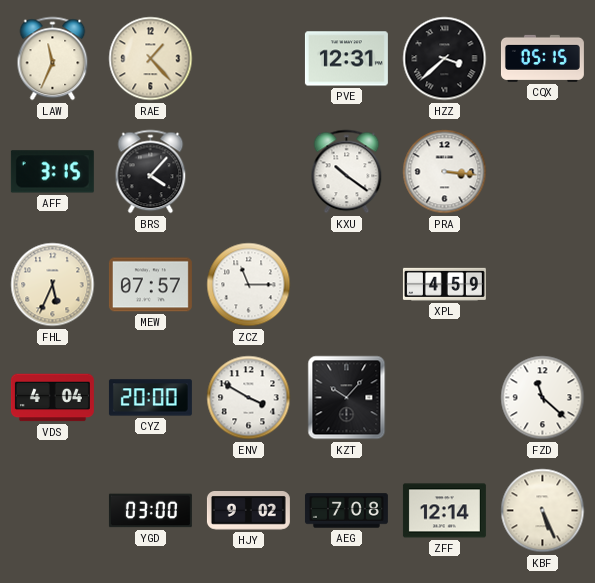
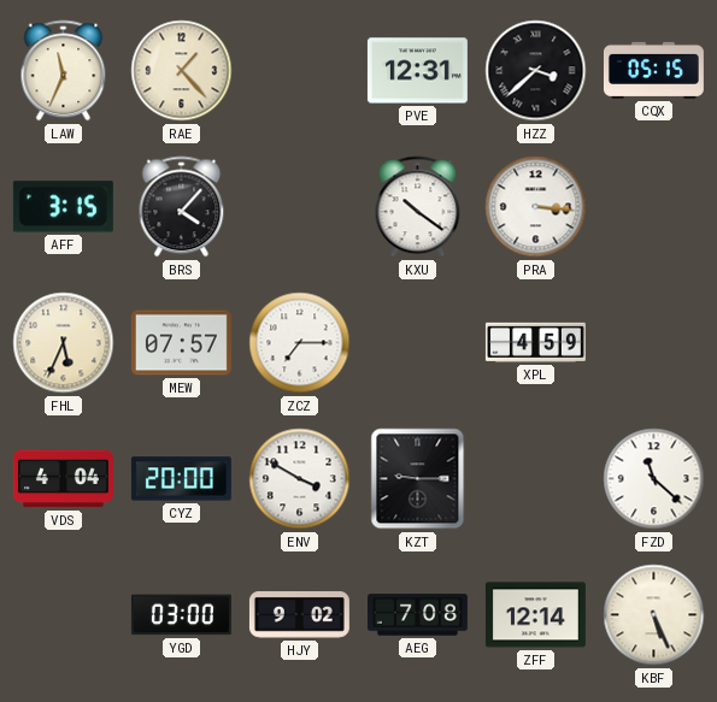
ZCZ: 11:15 -> 7:15
KZT: 10:07 -> 9:15
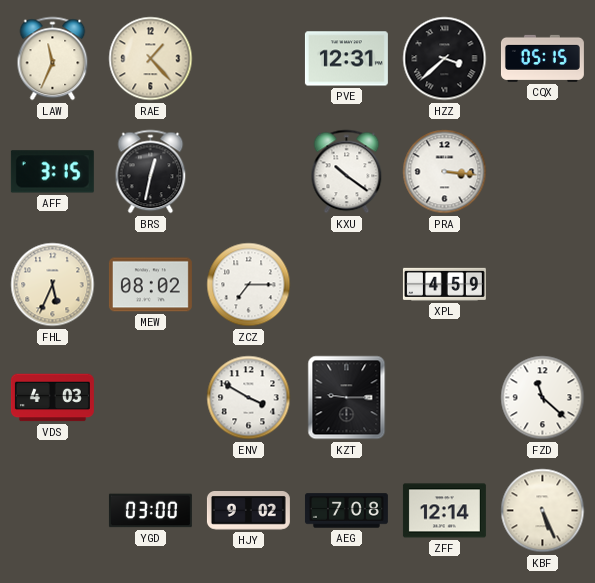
BRS: 4:07 -> 12:32
MEW: 07:57 -> 08:02
VDS: 4:04 -> 4:03
CYZ: 20:00 -> none
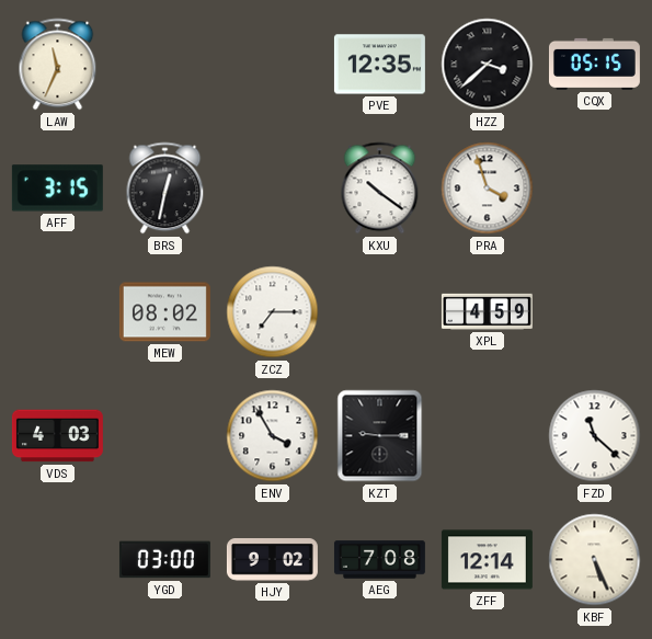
RAE: 1:23 -> none
PVE: 12:31 -> 12:35
PRA: 3:16 -> 3:57
FHL: 5:34 -> none
ENV: 3:50 -> 3:55
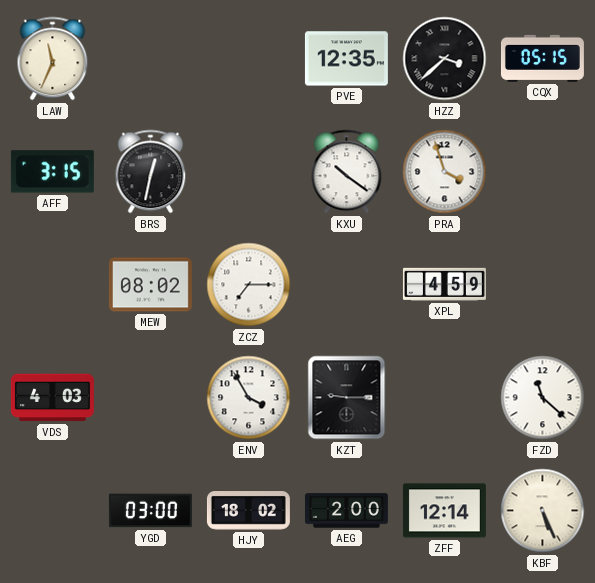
HJY: 9:02 -> 18:02
AEG: 7:08 -> 2:00
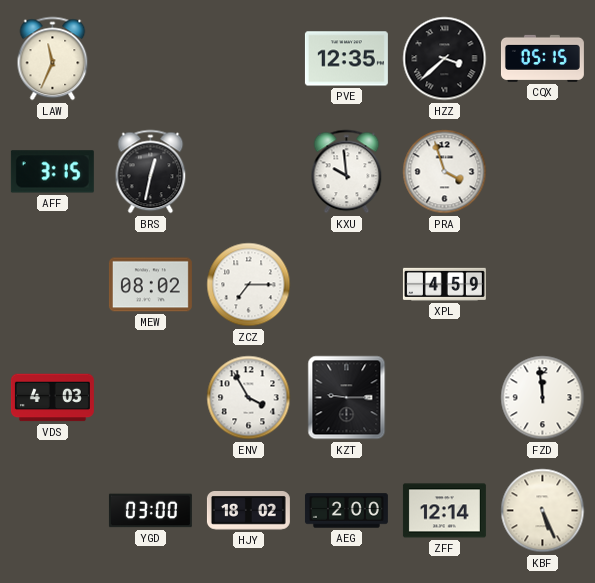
KXU: 10:21 -> 9:59
FZD: 11:22 -> 11:59
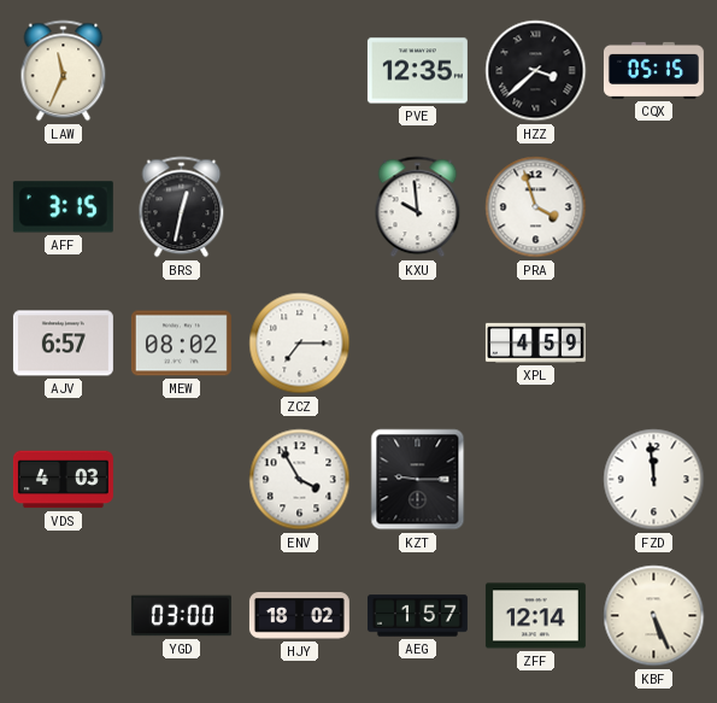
AJV: none -> 6:57
AEG: 2:00 -> 1:57
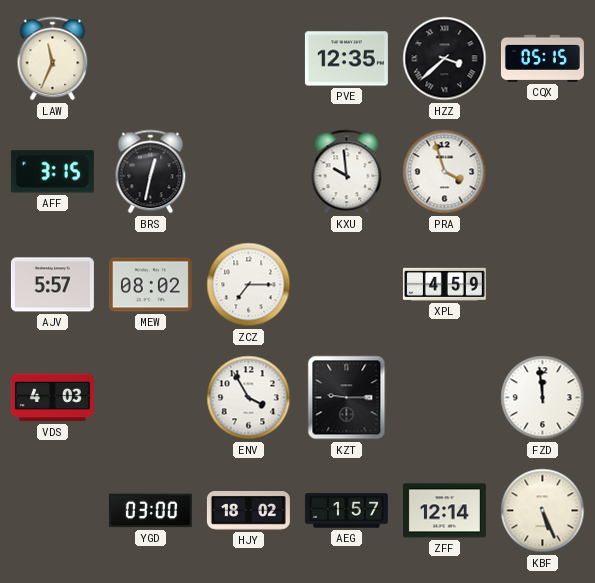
AJV: 6:57 -> 5:57
